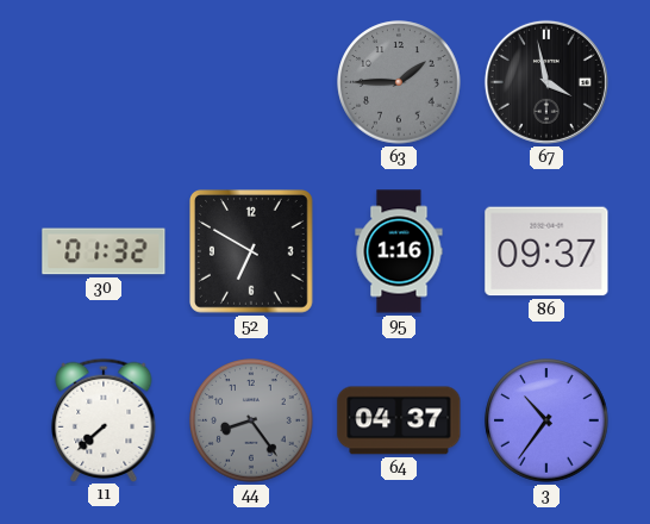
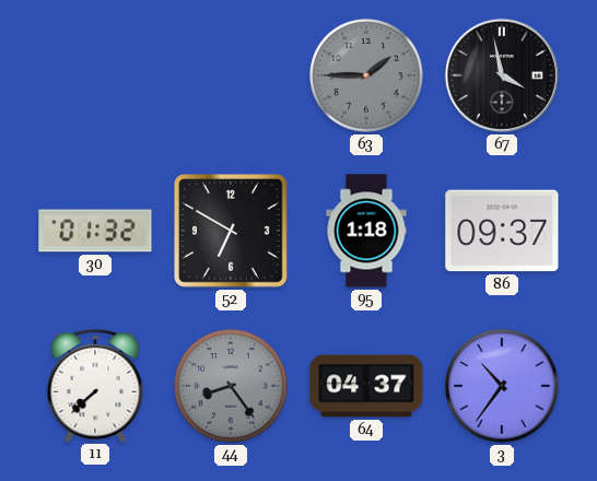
95: 1:16 -> 1:18
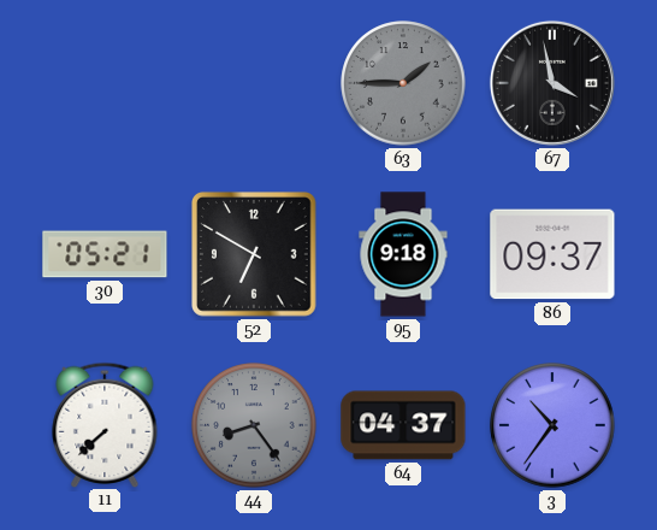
30: 01:32 -> 05:21
95: 1:18 -> 9:18
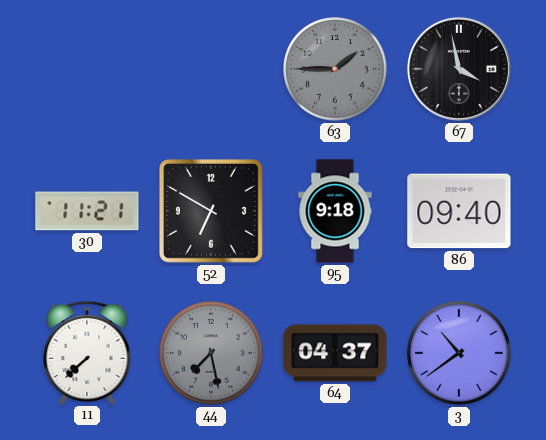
30: 05:21 -> 11:21
86: 09:37 -> 09:40
44: 8:24 -> 7:28
3: 10:36 -> 10:39
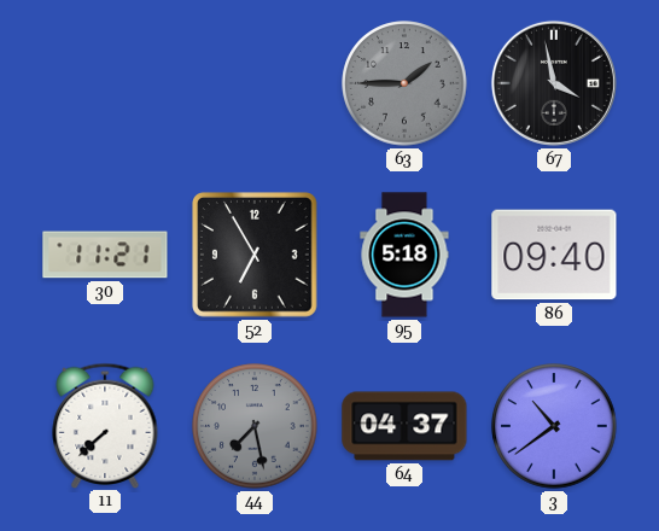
52: 6:50 -> 6:55
95: 9:18 -> 5:18
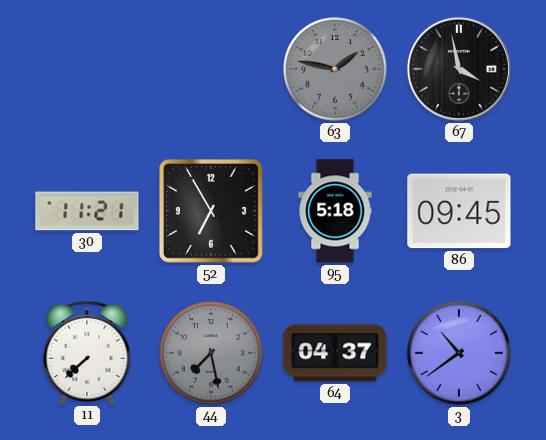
63: 1:45 -> 1:47
86: 09:40 -> 09:45
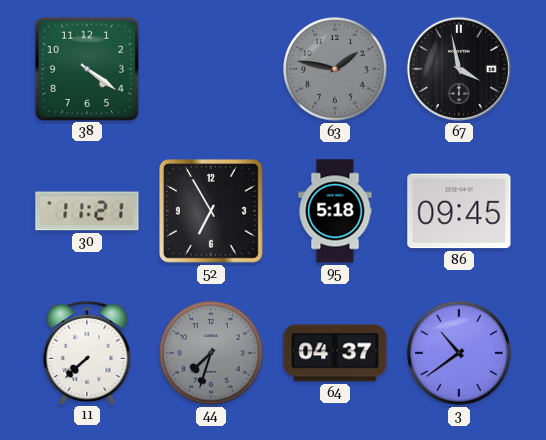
38: none -> 4:21
44: 7:28 -> 7:33
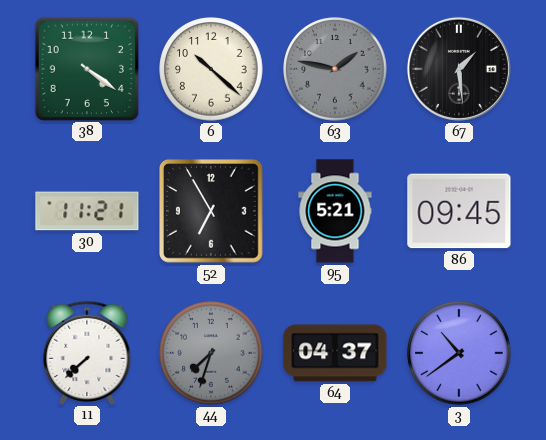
6: none -> 10:22
67: 3:58 -> 1:29
95: 5:18 -> 5:21
